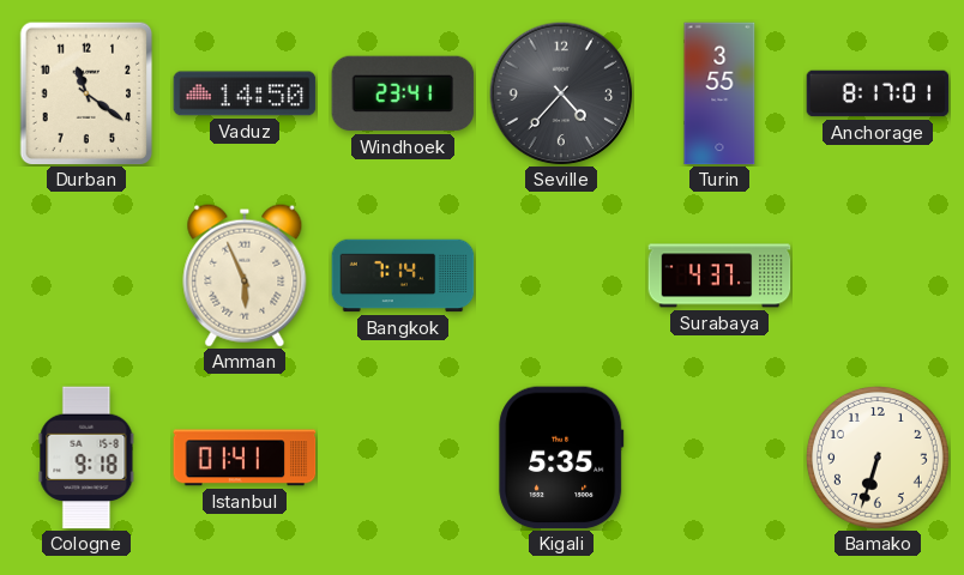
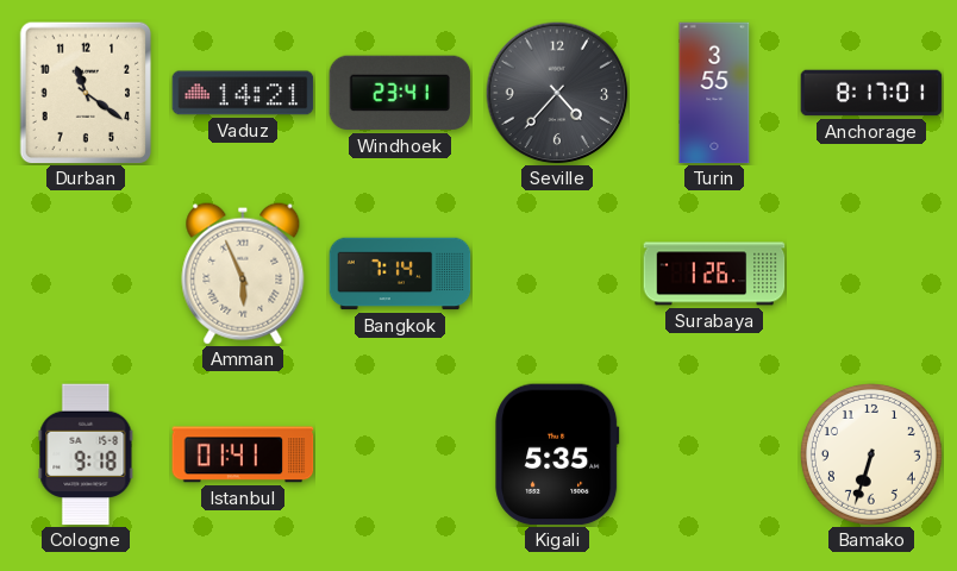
Vaduz: 14:50 -> 14:21
Surabaya: 4:37 -> 1:26
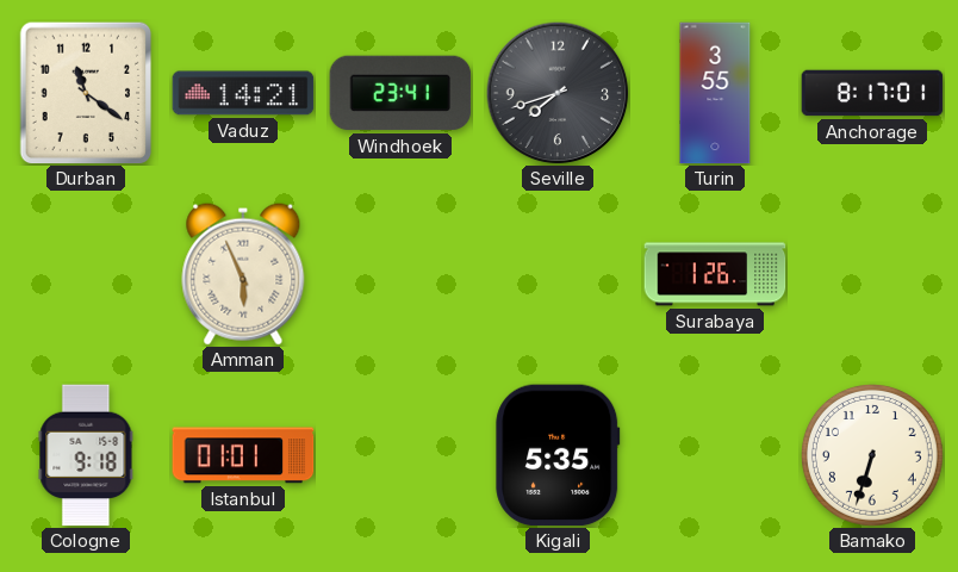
Seville: 4:37 -> 7:42
Bangkok: 7:14 -> none
Istanbul: 01:41 -> 01:01
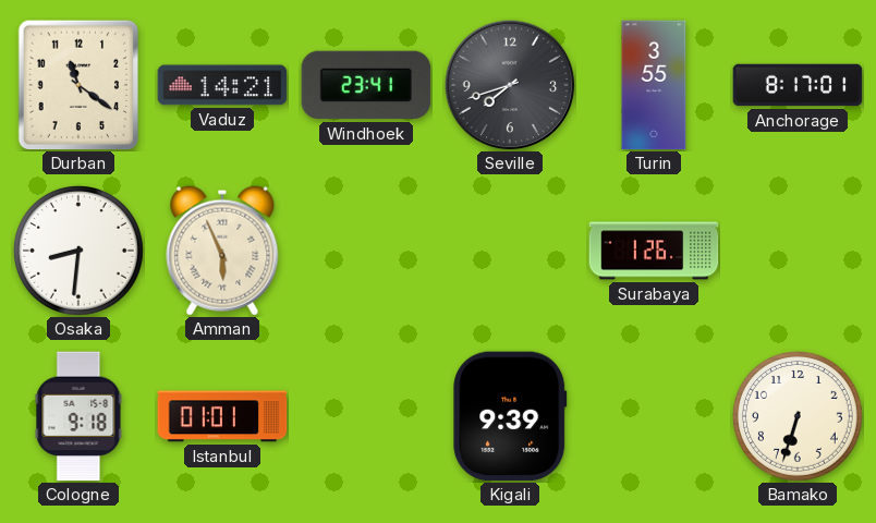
Osaka: none -> 8:31
Kigali: 5:35 -> 9:39
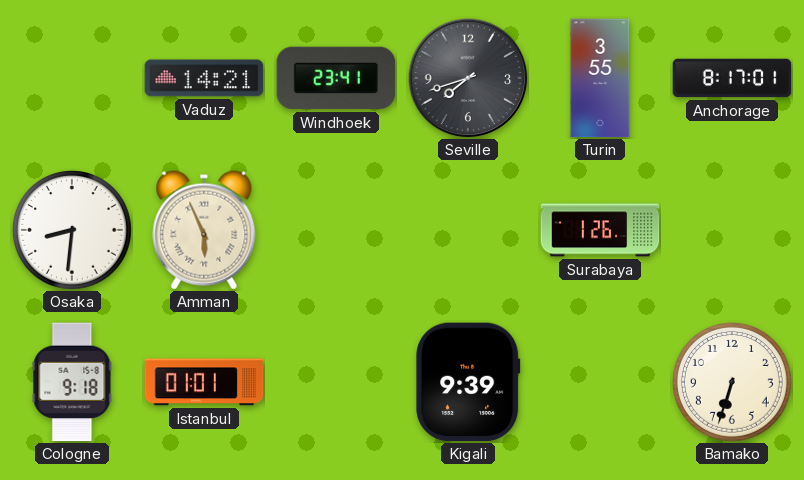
Durban: 11:21 -> none
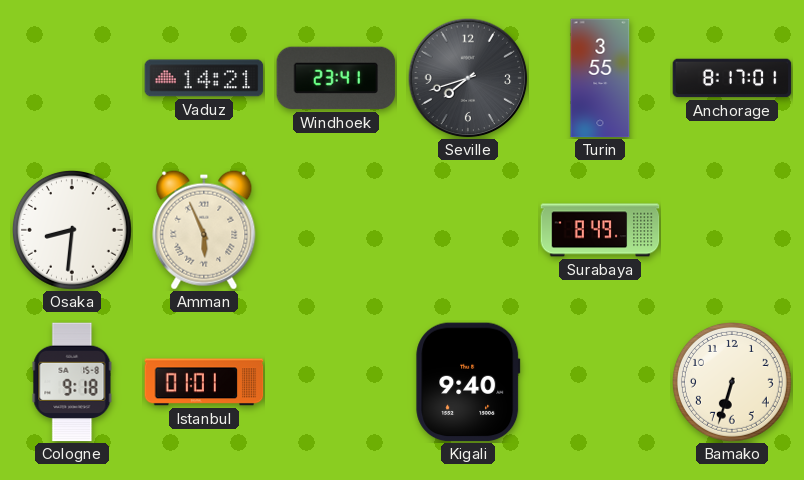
Surabaya: 1:26 -> 8:49
Kigali: 9:39 -> 9:40
